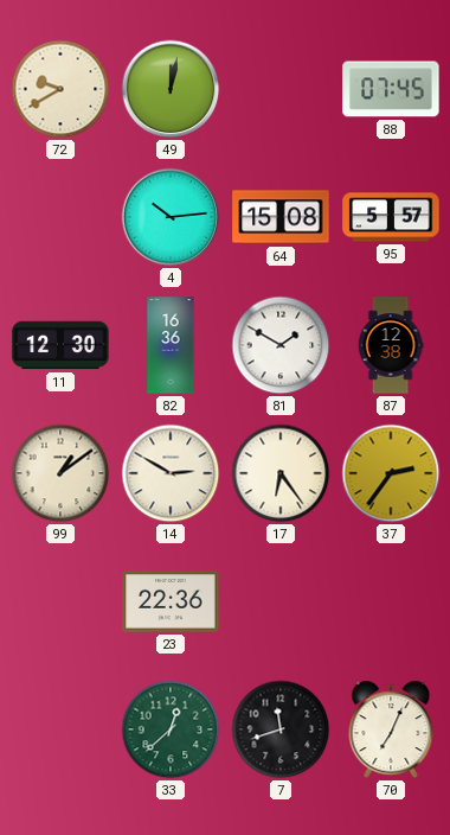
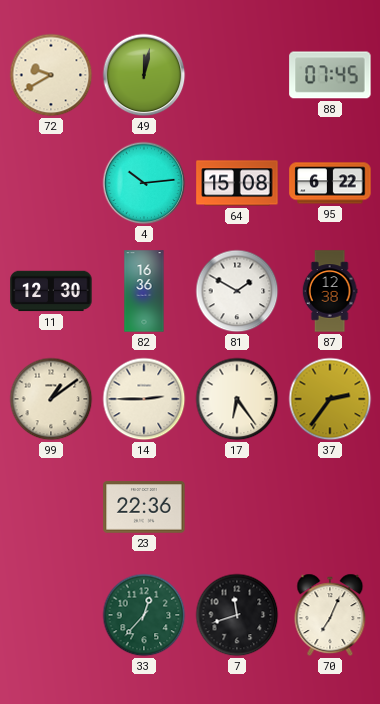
95: 5:57 -> 6:22
14: 2:50 -> 2:45
33: 12:38 -> 12:37
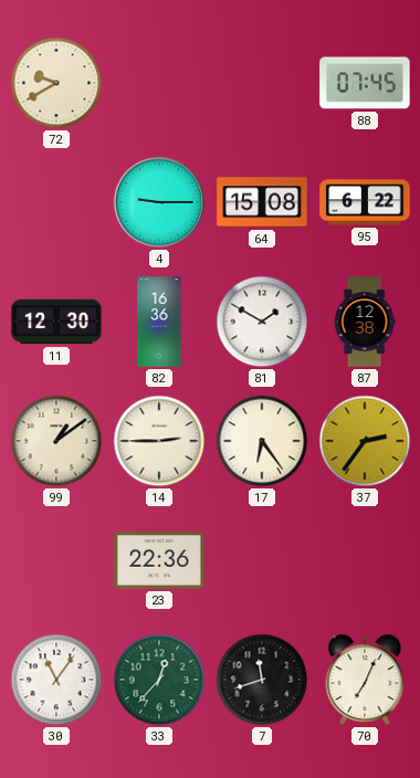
49: 12:02 -> none
4: 10:14 -> 9:15
30: none -> 11:06
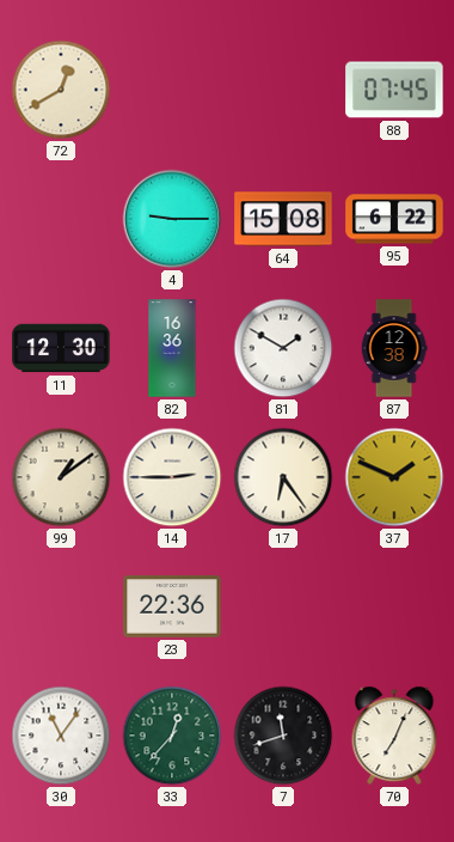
72: 9:40 -> 12:40
37: 2:36 -> 1:49
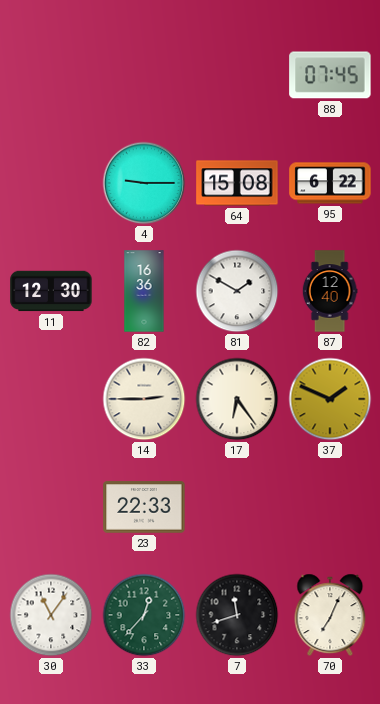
72: 12:40 -> none
87: 12:38 -> 12:40
99: 1:09 -> none
23: 22:36 -> 22:33
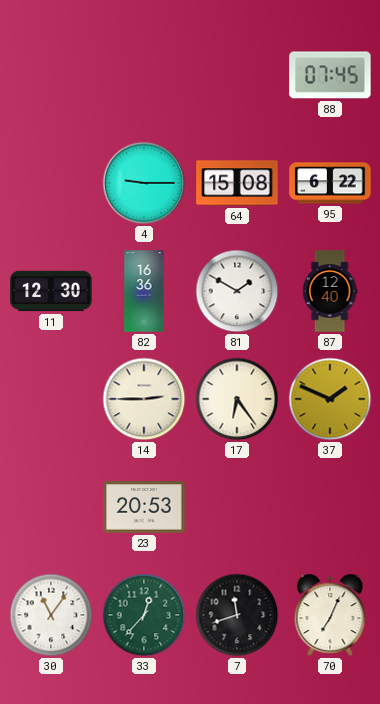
23: 22:33 -> 20:53
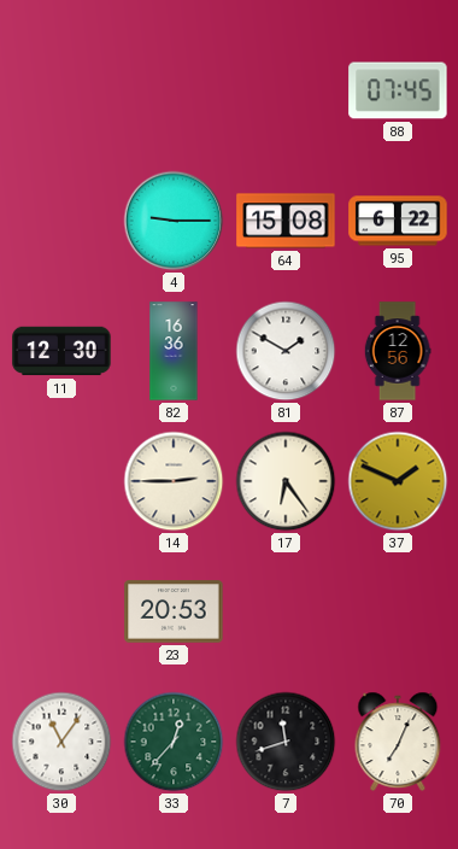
87: 12:40 -> 12:56
